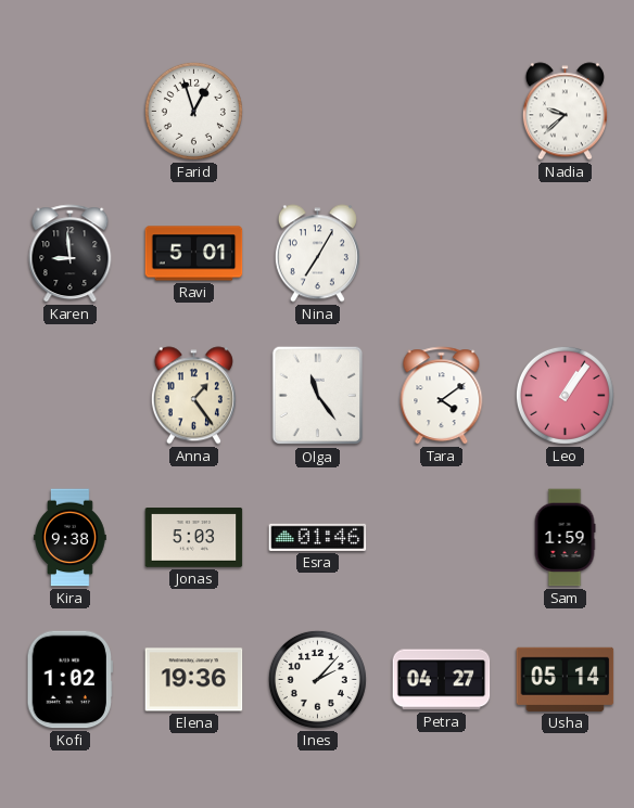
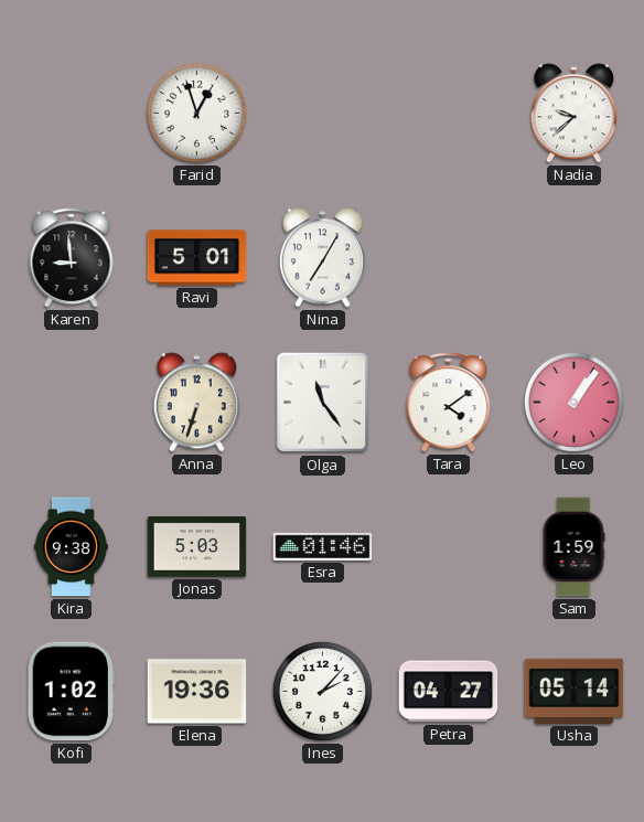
Anna: 1:24 -> 6:33
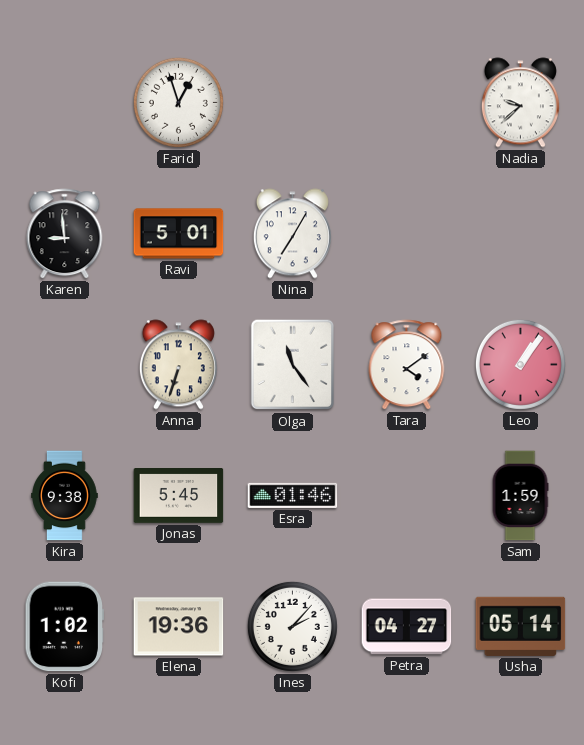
Jonas: 5:03 -> 5:45
